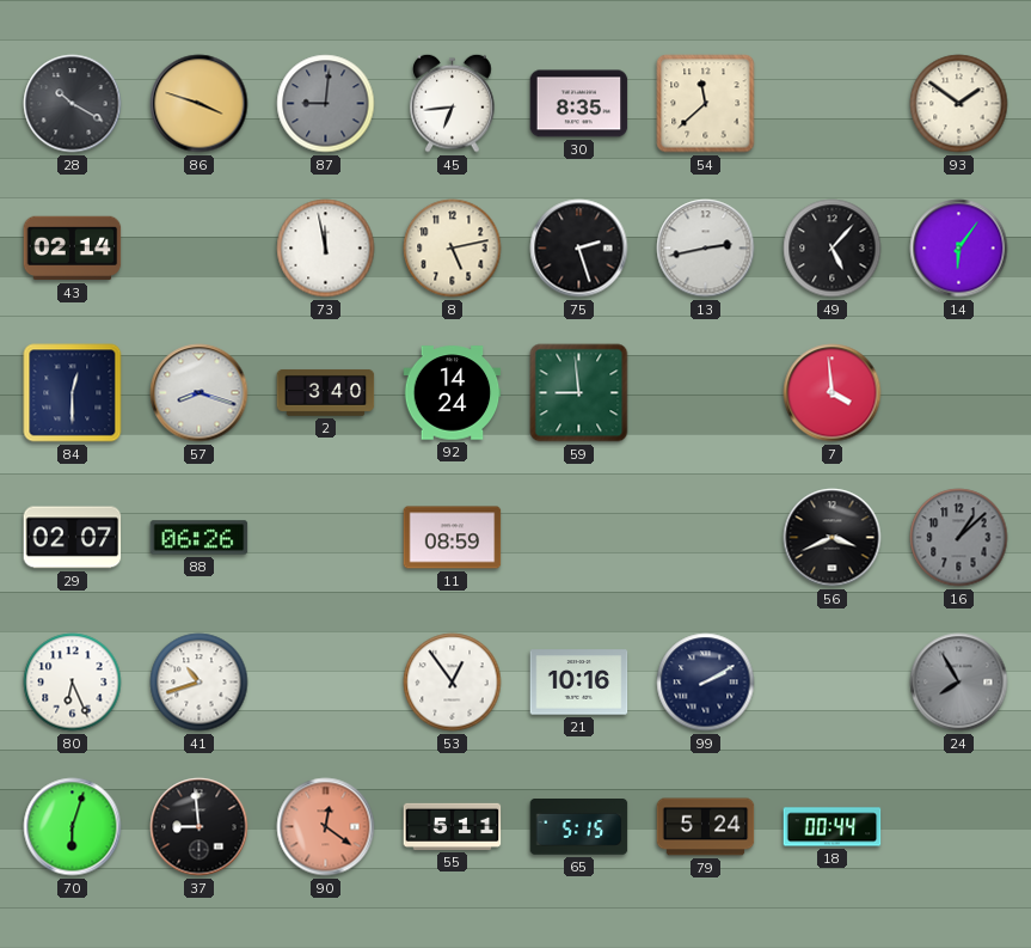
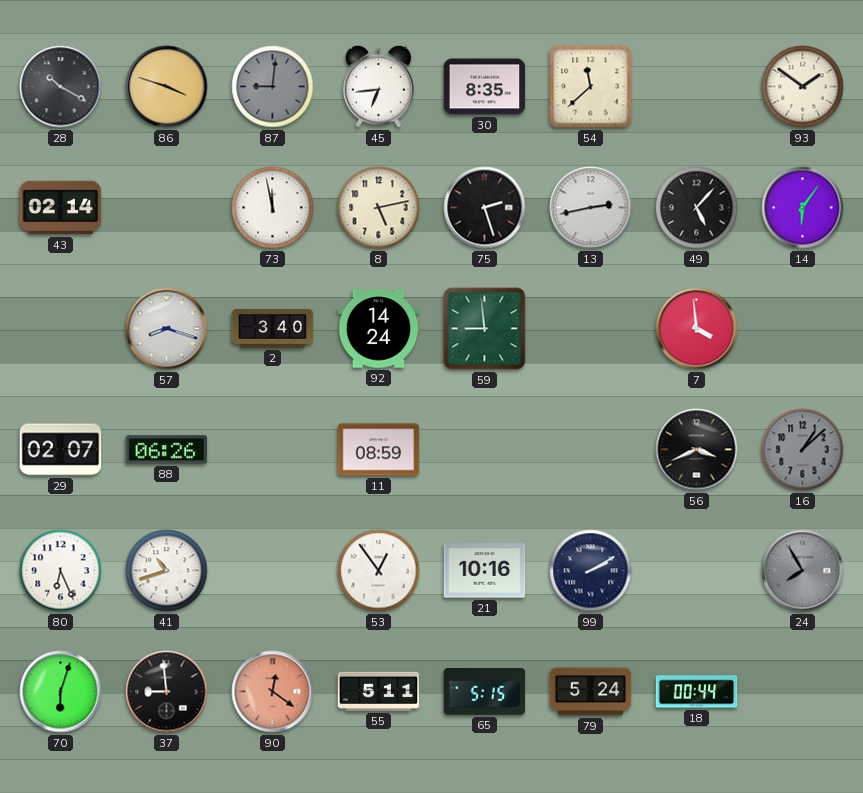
84: 12:30 -> none
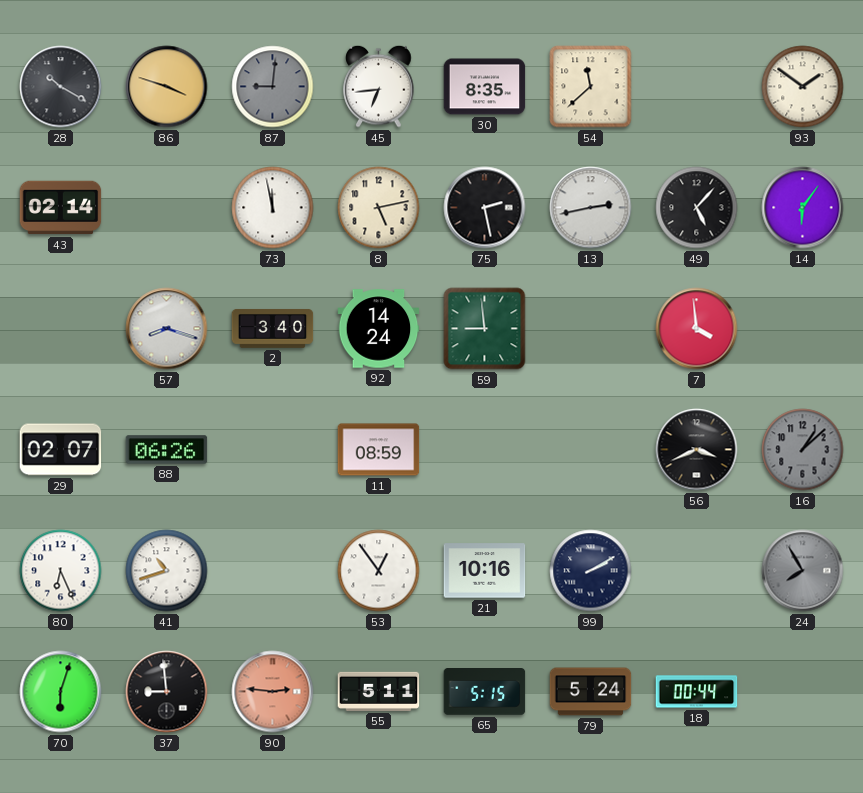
75: 2:27 -> 2:28
90: 12:21 -> 2:46
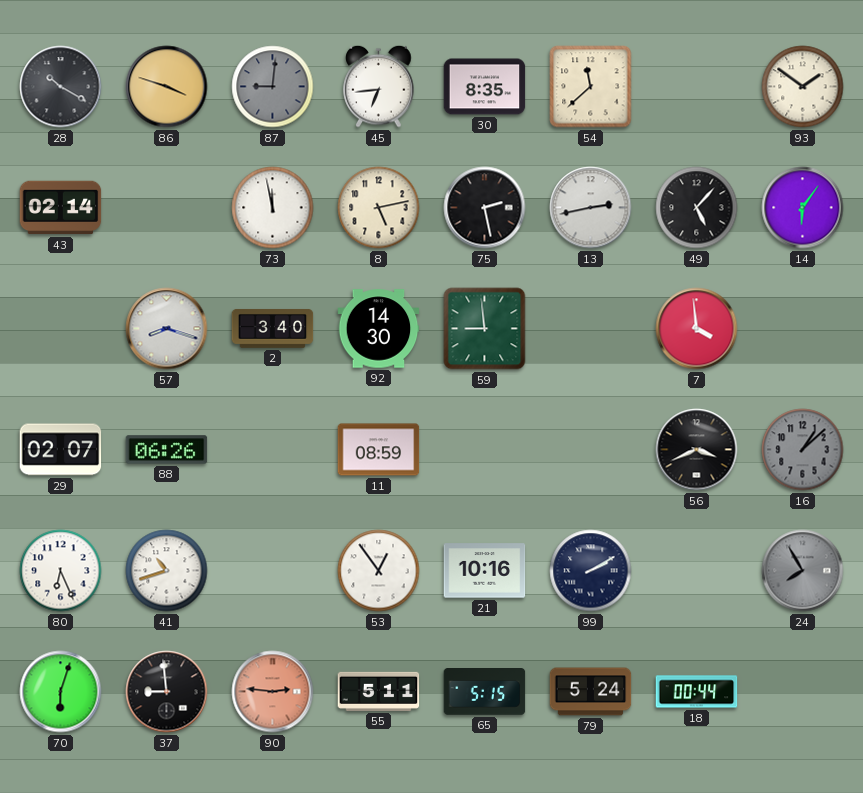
92: 14:24 -> 14:30
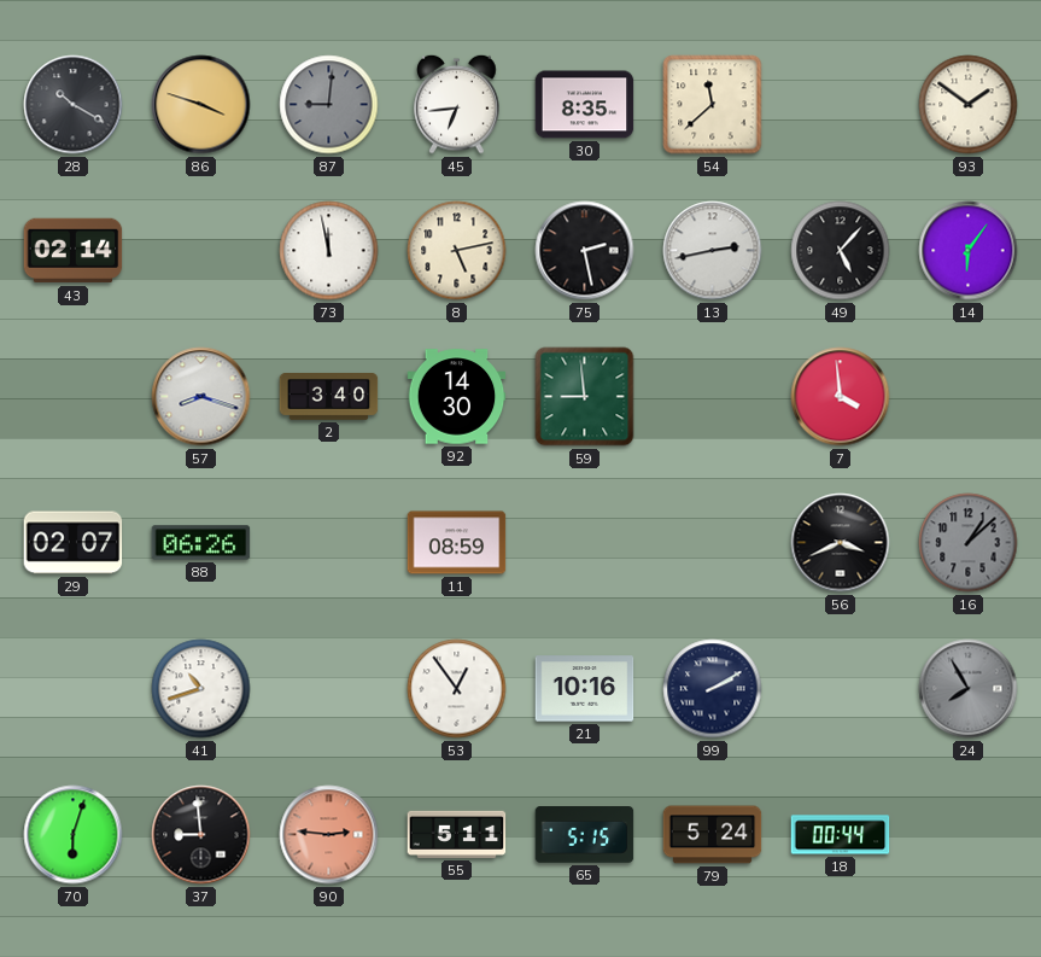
80: 6:26 -> none
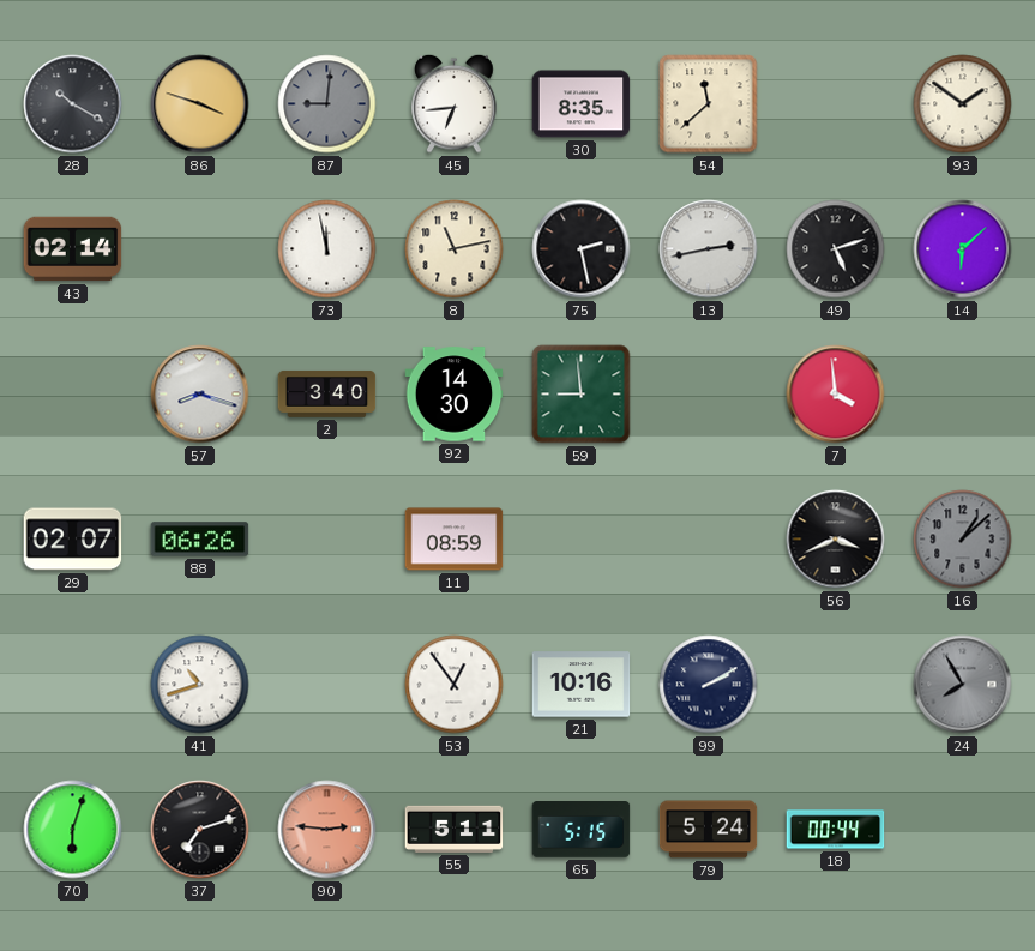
8: 5:13 -> 11:13
49: 5:07 -> 5:12
14: 6:06 -> 6:08
37: 8:59 -> 7:12
